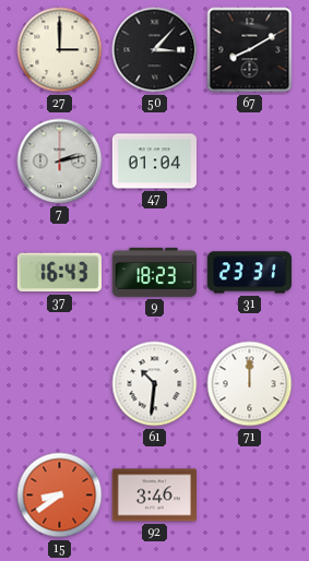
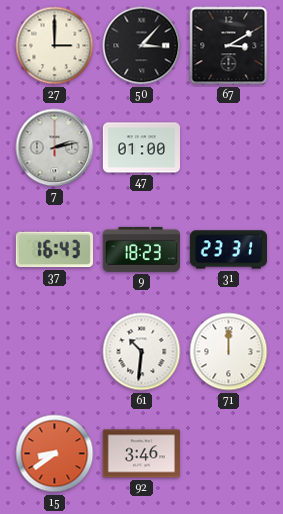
67: 8:10 -> 3:10
47: 01:04 -> 01:00
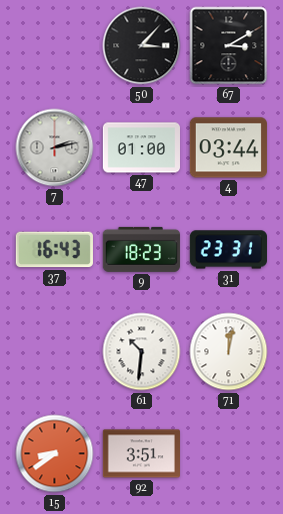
27: 3:00 -> none
4: none -> 03:44
71: 12:00 -> 12:02
92: 3:46 -> 3:51
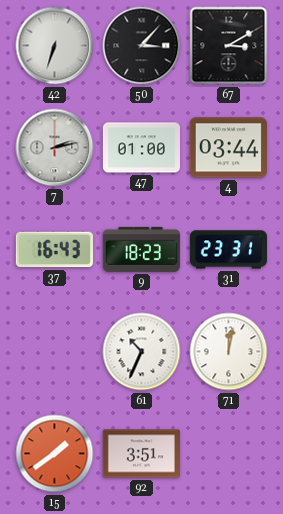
42: none -> 6:33
61: 10:31 -> 10:34
15: 8:39 -> 1:39
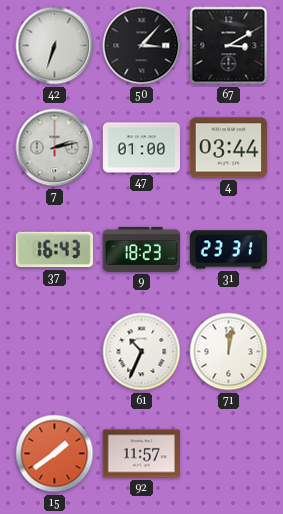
92: 3:51 -> 11:57
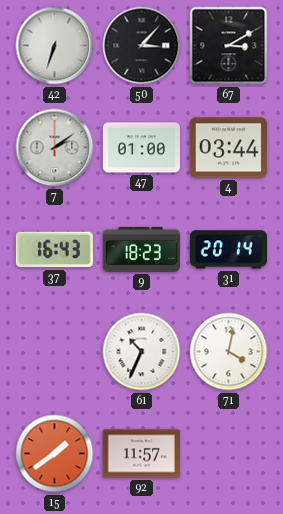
7: 2:13 -> 2:09
31: 23:31 -> 20:14
71: 12:02 -> 4:02
